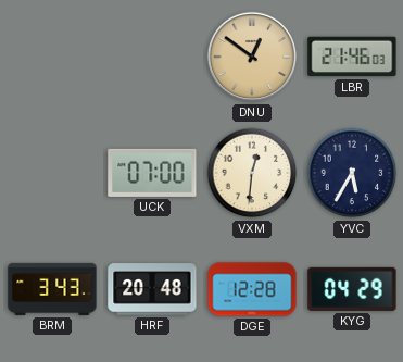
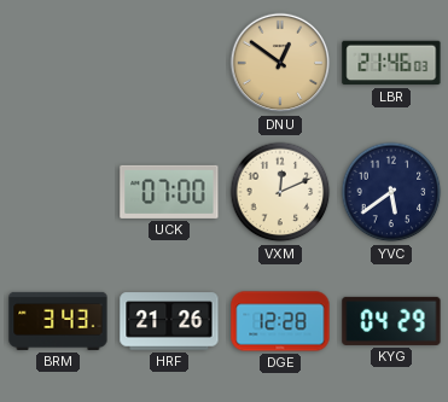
VXM: 12:31 -> 12:11
YVC: 5:35 -> 5:39
HRF: 20:48 -> 21:26
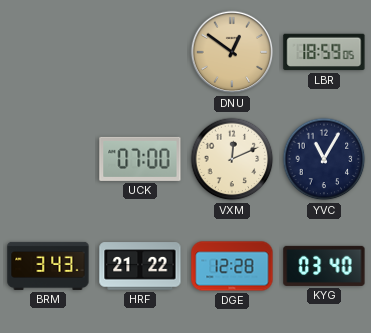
LBR: 21:46 -> 18:59
YVC: 5:39 -> 11:05
HRF: 21:26 -> 21:22
KYG: 04:29 -> 03:40
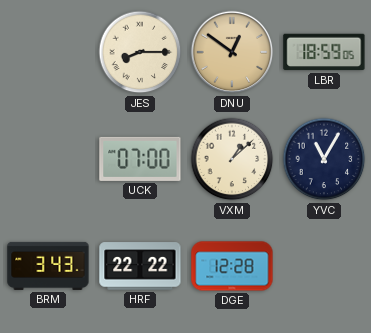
JES: none -> 8:15
VXM: 12:11 -> 1:08
HRF: 21:22 -> 22:22
KYG: 03:40 -> none
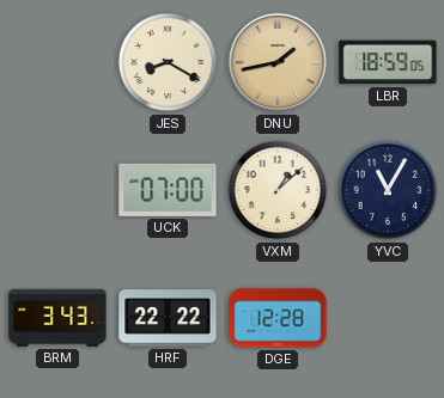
JES: 8:15 -> 8:20
DNU: 12:51 -> 1:43
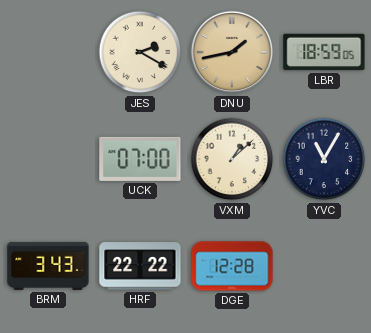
JES: 8:20 -> 2:20
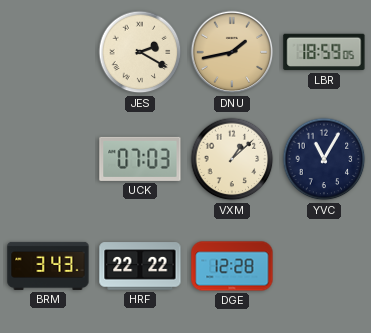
UCK: 07:00 -> 07:03
